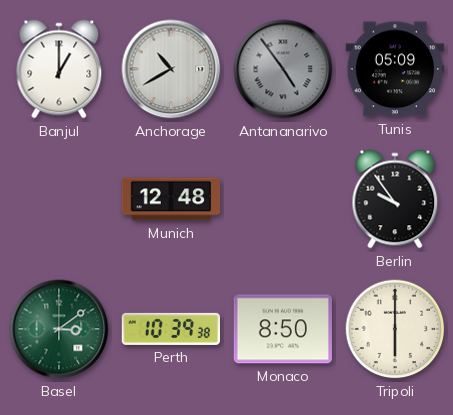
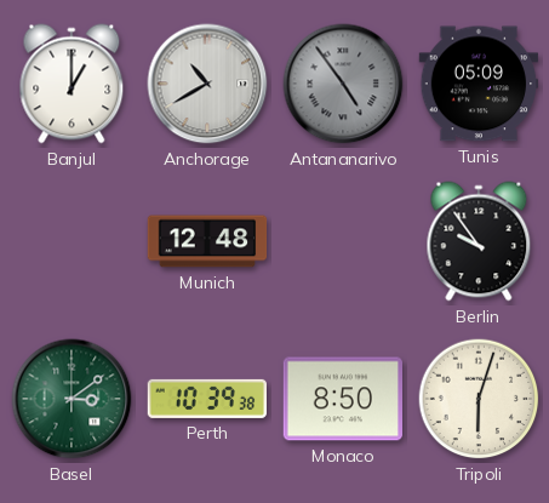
Tripoli: 6:00 -> 6:03
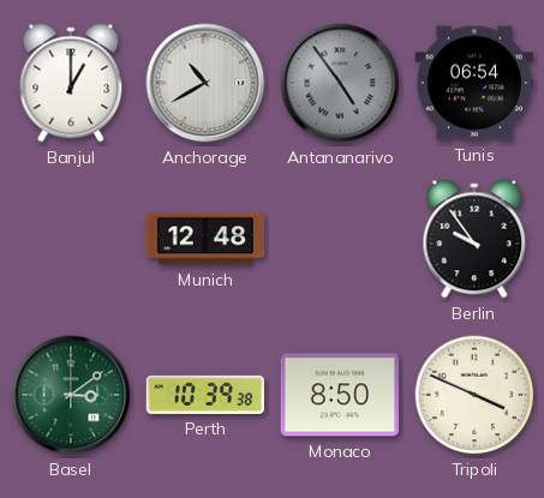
Tunis: 05:09 -> 06:54
Tripoli: 6:03 -> 3:49
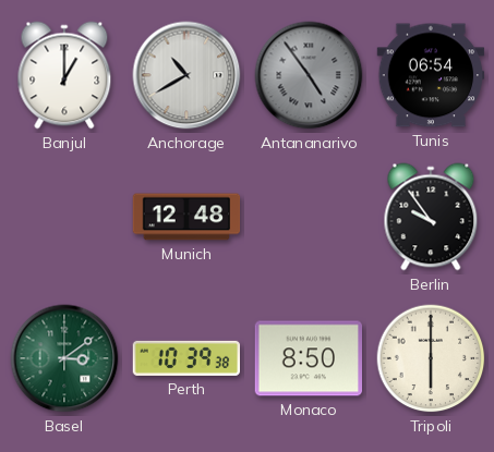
Tripoli: 3:49 -> 6:00
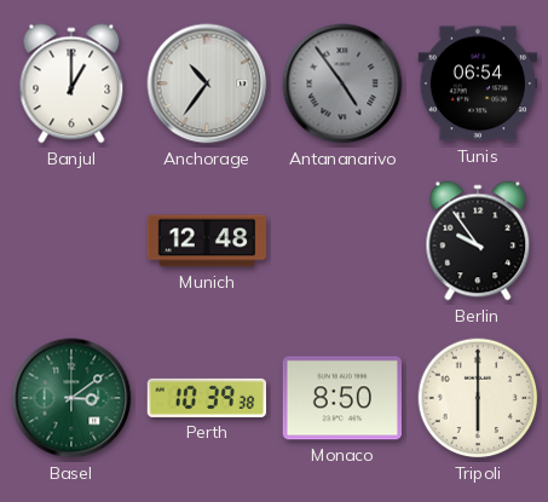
Anchorage: 10:40 -> 10:36
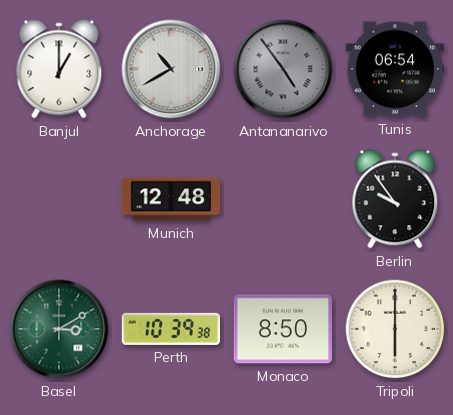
Anchorage: 10:36 -> 10:40
Basel: 3:09 -> 3:10
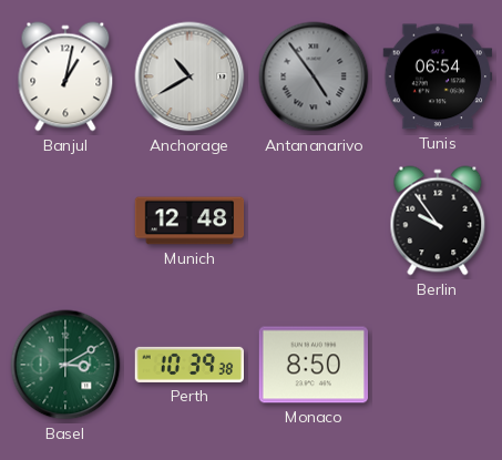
Banjul: 1:00 -> 1:02
Tripoli: 6:00 -> none
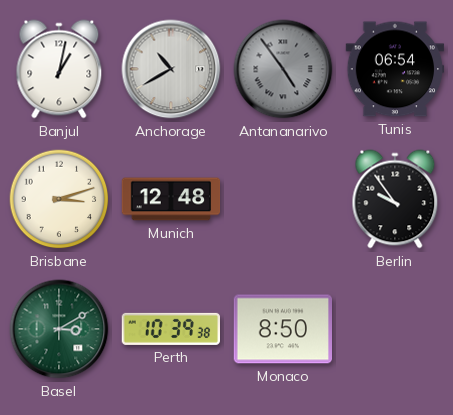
Brisbane: none -> 3:12
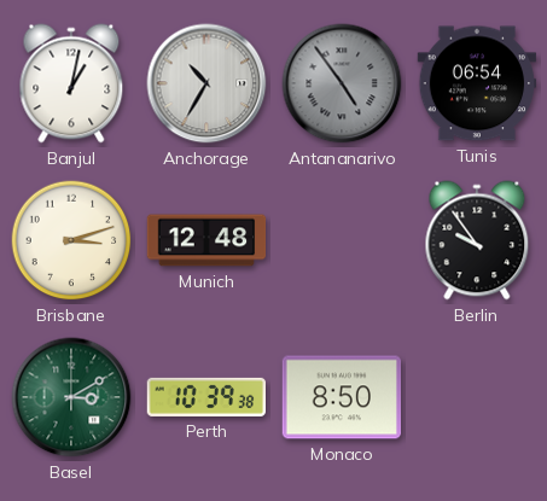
Anchorage: 10:40 -> 10:35
